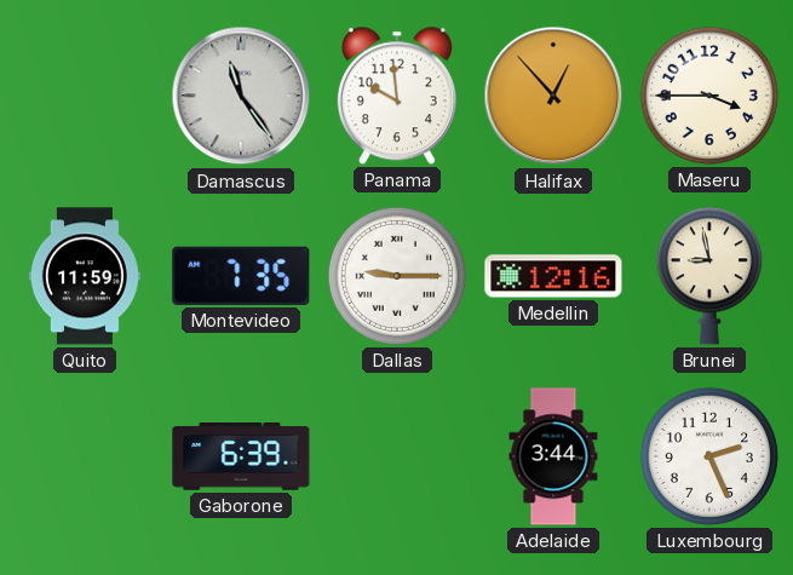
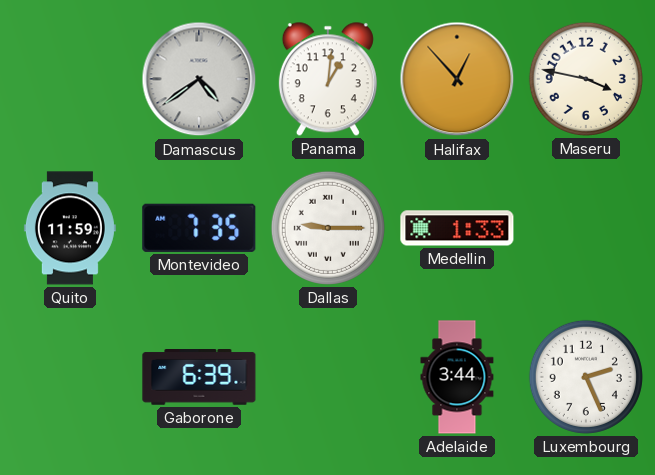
Damascus: 11:24 -> 4:39
Panama: 9:59 -> 1:01
Maseru: 3:45 -> 3:47
Medellin: 12:16 -> 1:33
Brunei: 8:58 -> none
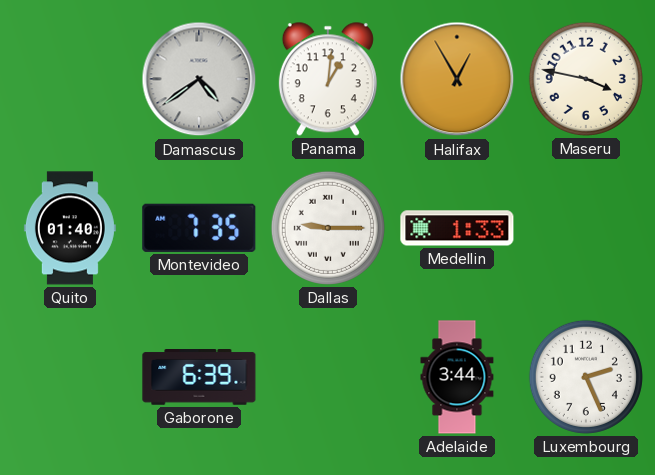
Halifax: 12:53 -> 12:55
Quito: 11:59 -> 01:40
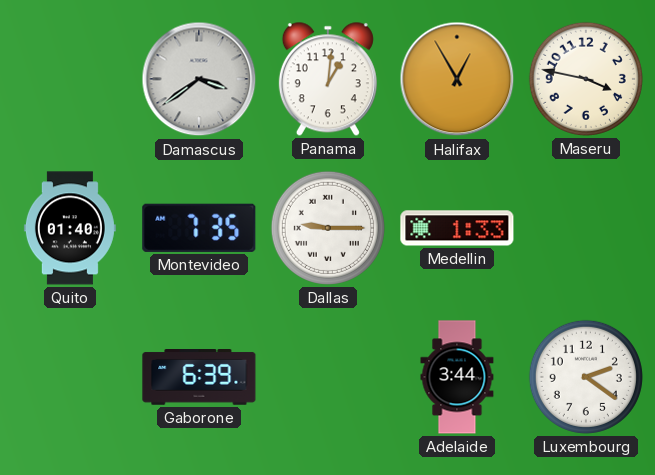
Damascus: 4:39 -> 3:39
Luxembourg: 2:26 -> 2:21
